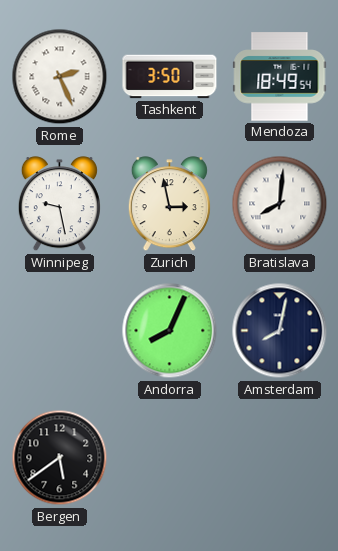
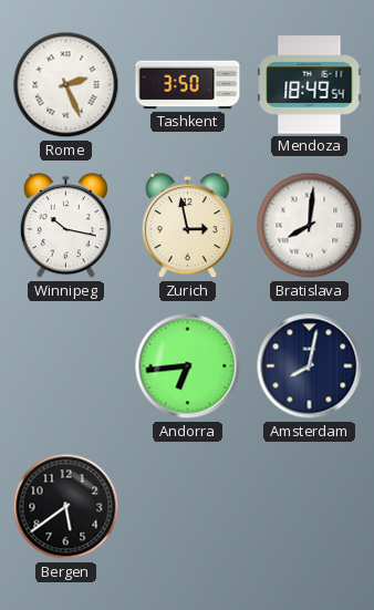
Winnipeg: 9:28 -> 10:17
Andorra: 8:04 -> 6:44
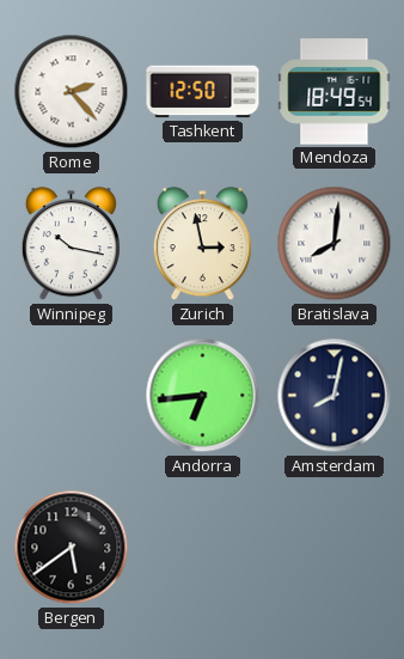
Rome: 2:26 -> 2:23
Tashkent: 3:50 -> 12:50
